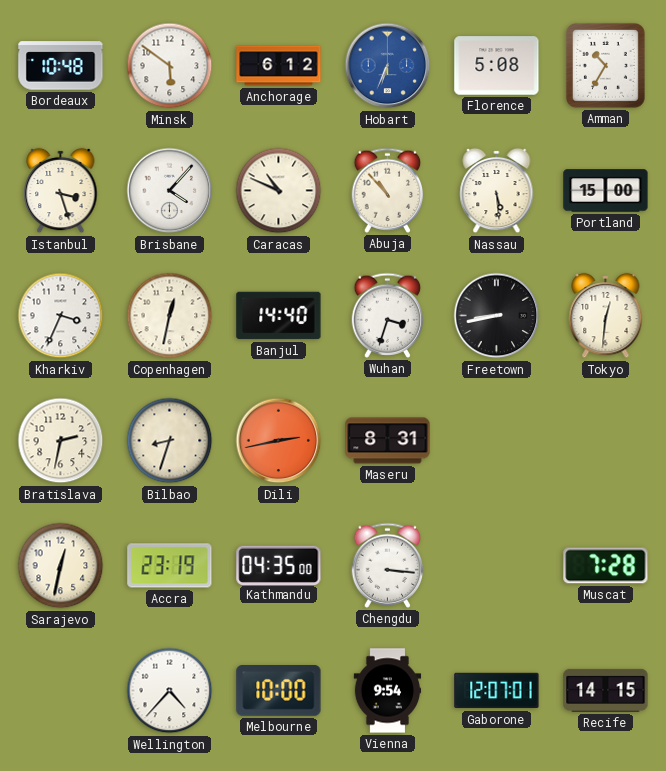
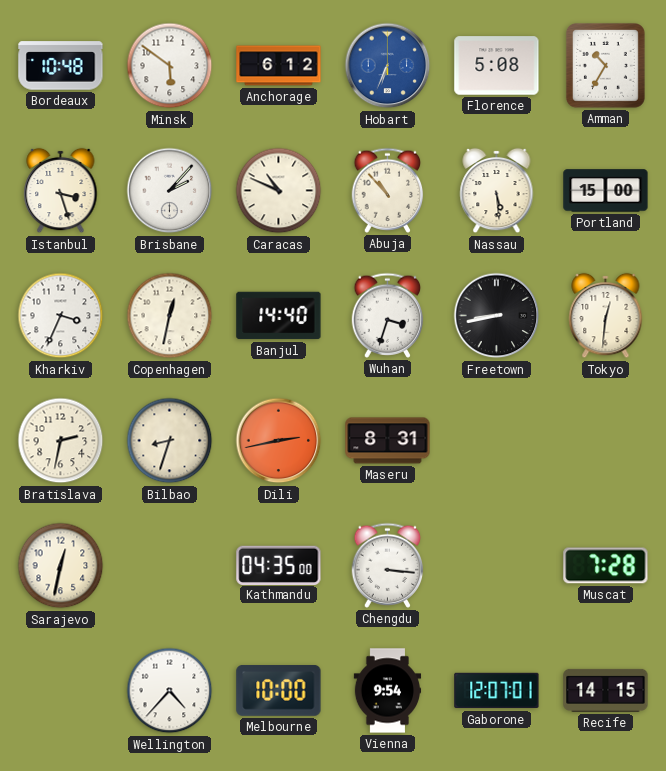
Brisbane: 4:07 -> 2:07
Accra: 23:19 -> none
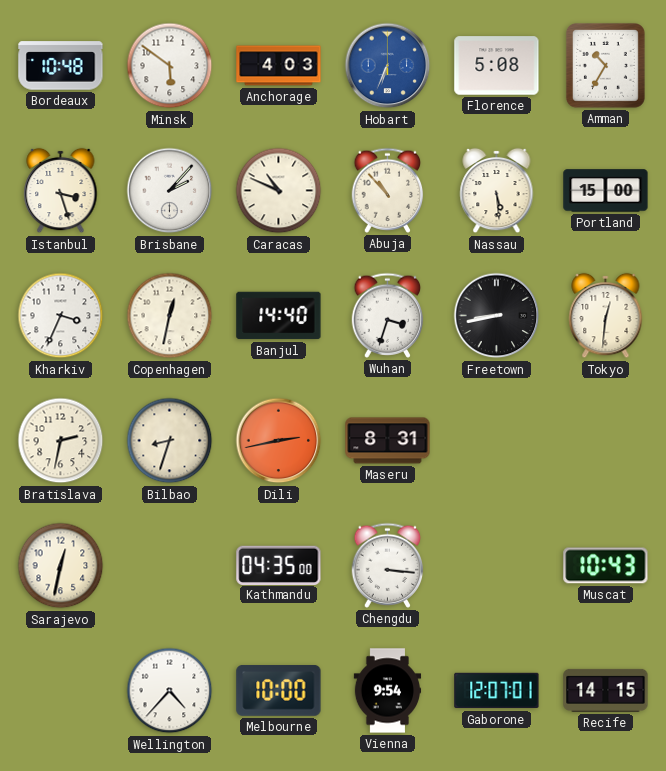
Anchorage: 6:12 -> 4:03
Muscat: 7:28 -> 10:43
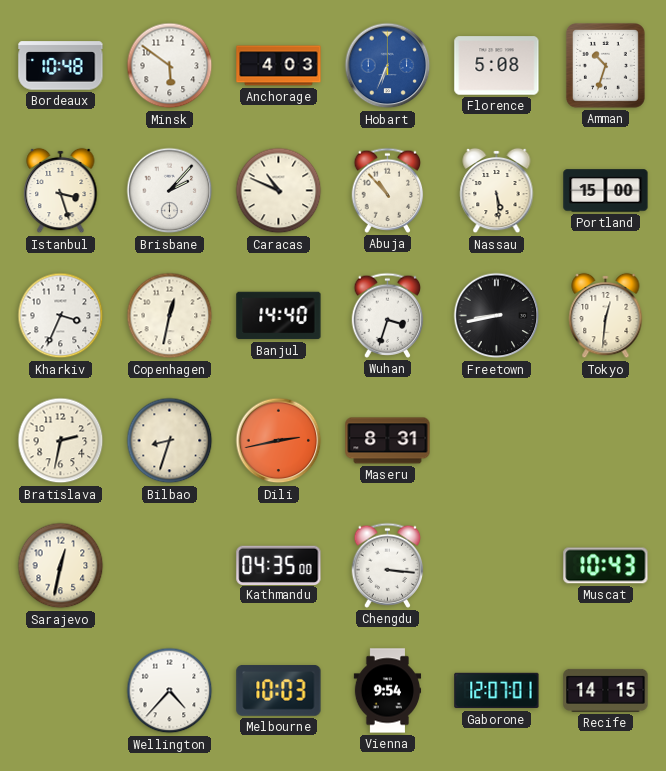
Amman: 10:35 -> 10:33
Melbourne: 10:00 -> 10:03
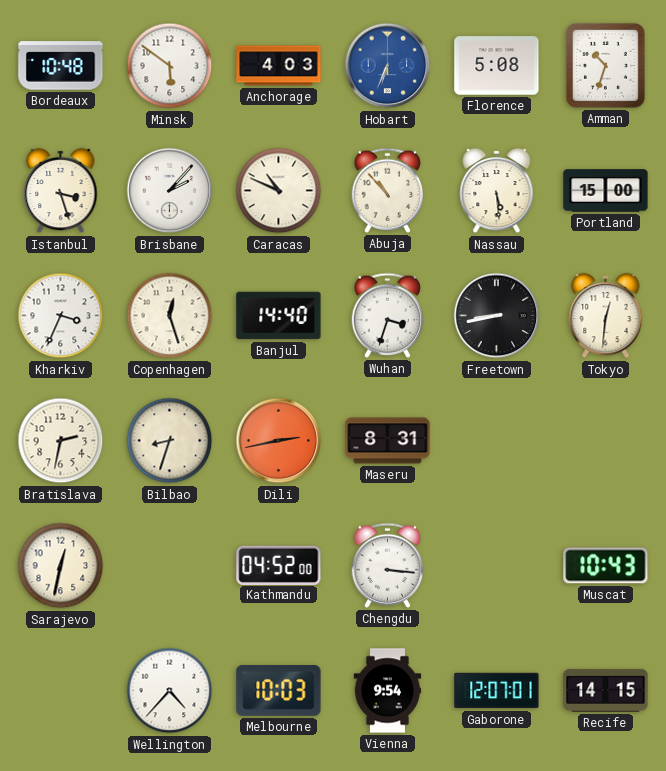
Copenhagen: 12:32 -> 12:27
Kathmandu: 04:35 -> 04:52
